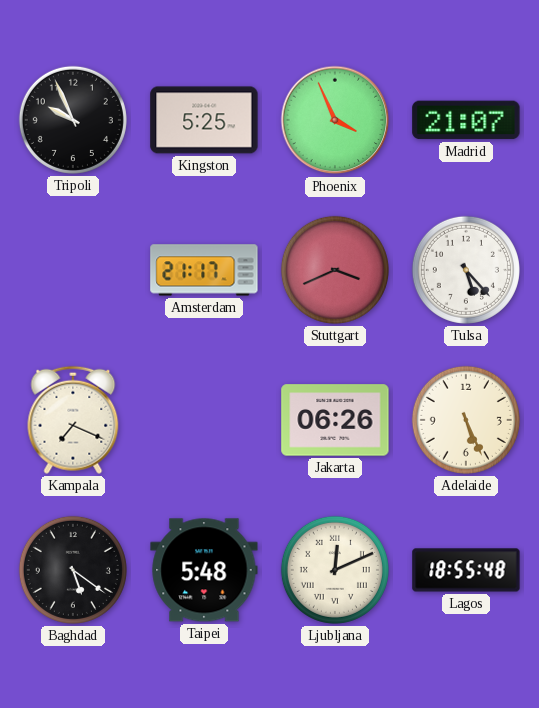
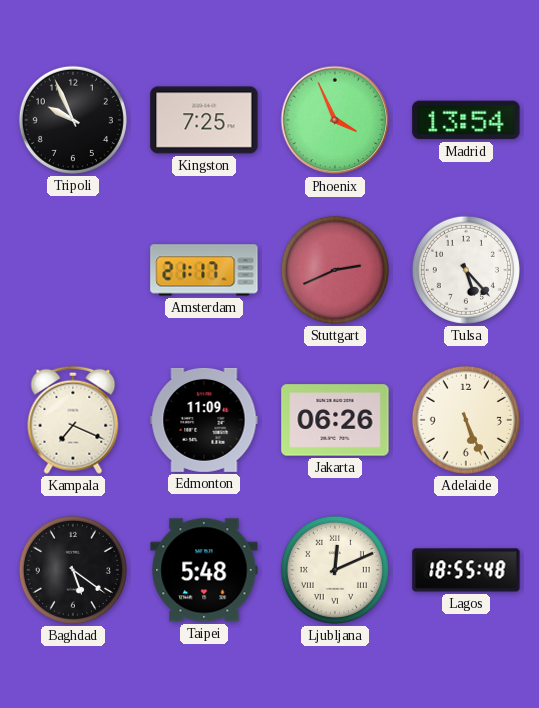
Kingston: 5:25 -> 7:25
Madrid: 21:07 -> 13:54
Stuttgart: 3:41 -> 2:41
Edmonton: none -> 11:09
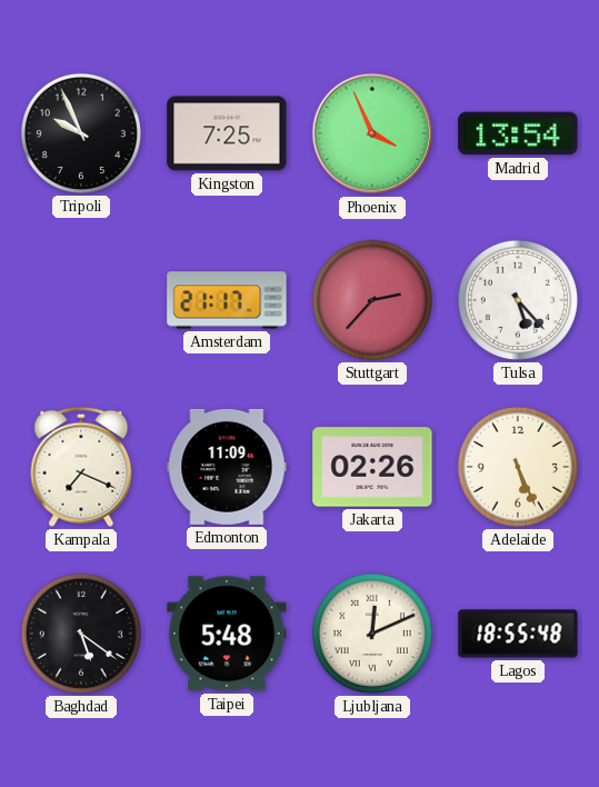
Stuttgart: 2:41 -> 2:37
Jakarta: 06:26 -> 02:26
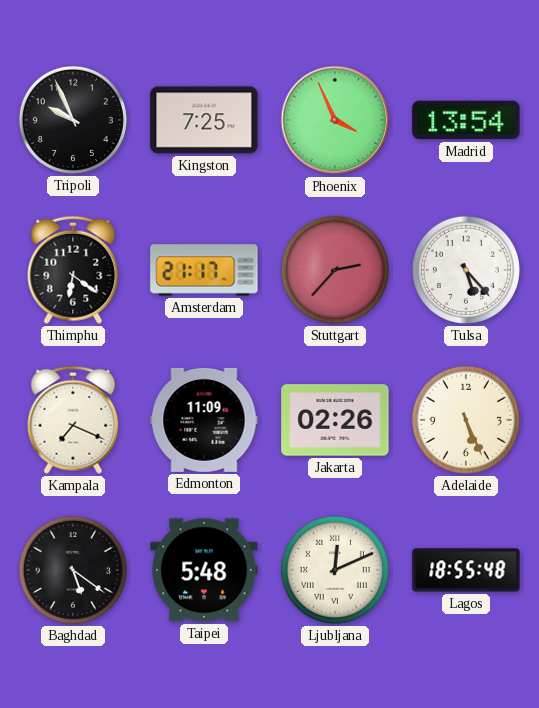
Thimphu: none -> 6:21
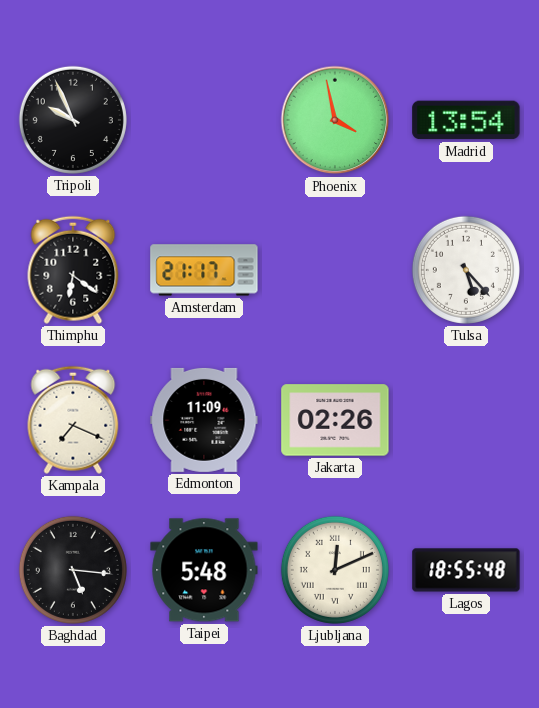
Kingston: 7:25 -> none
Phoenix: 3:56 -> 3:58
Stuttgart: 2:37 -> none
Adelaide: 5:26 -> none
Baghdad: 5:21 -> 5:16
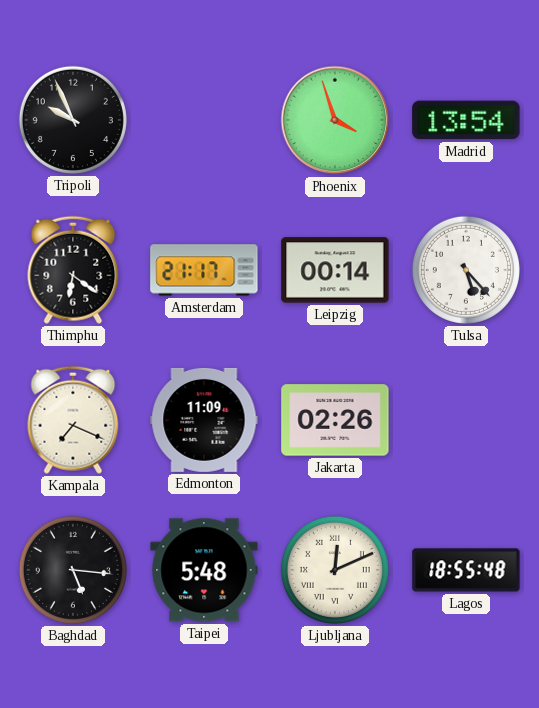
Phoenix: 3:58 -> 3:57
Leipzig: none -> 00:14
